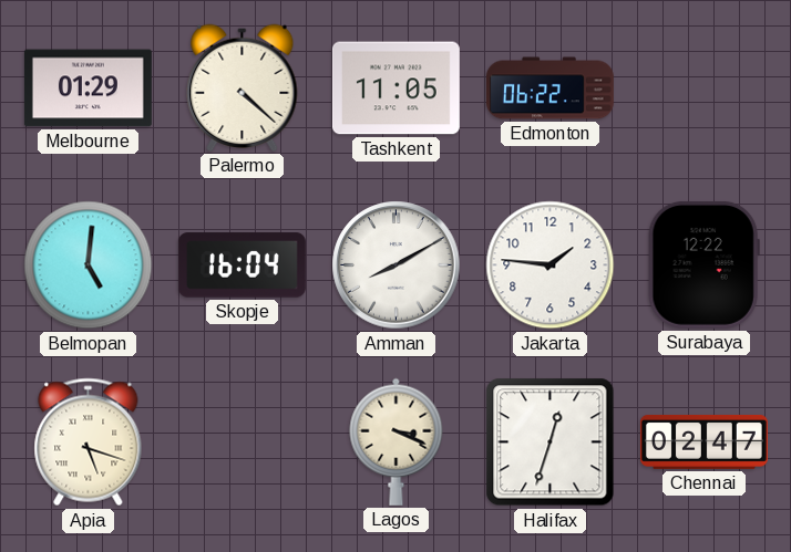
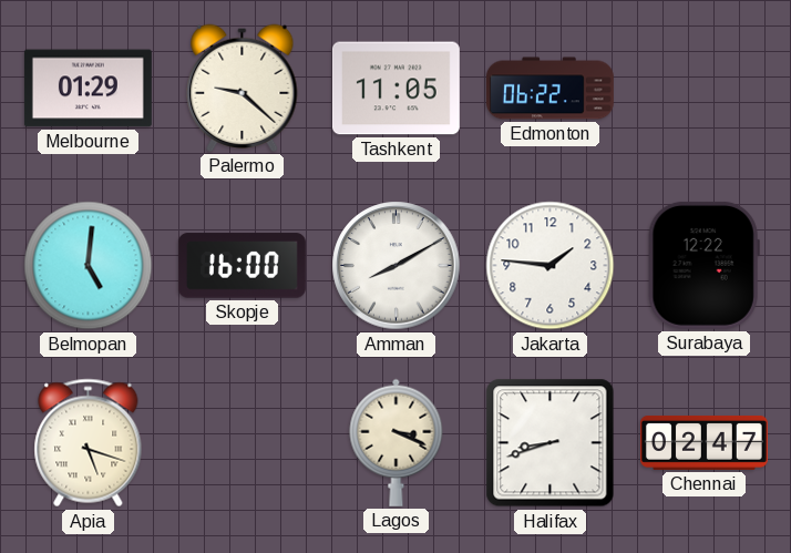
Palermo: 4:22 -> 9:22
Skopje: 16:04 -> 16:00
Halifax: 12:33 -> 8:42
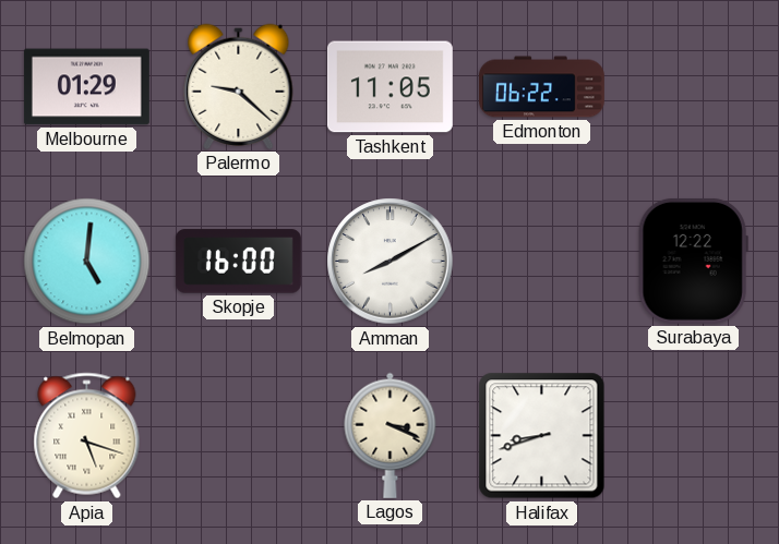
Jakarta: 1:46 -> none
Chennai: 02:47 -> none
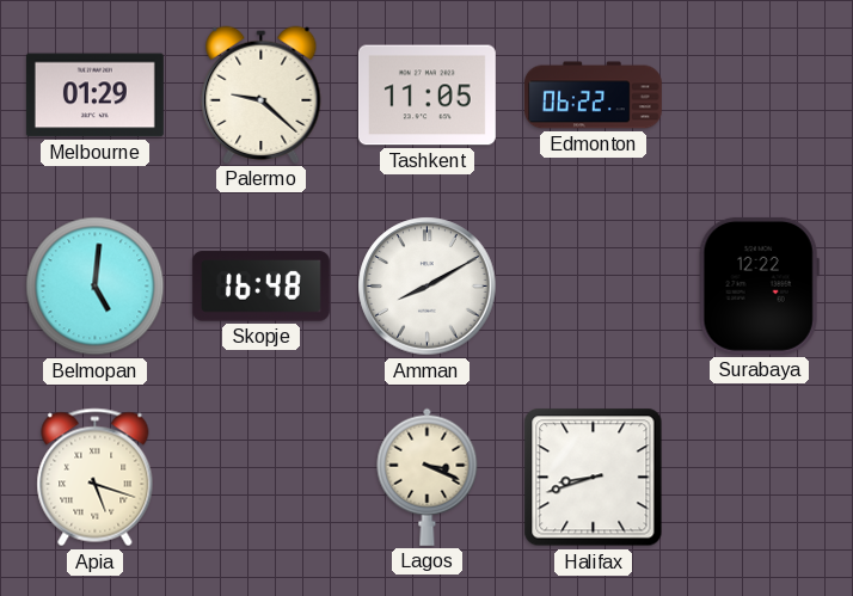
Skopje: 16:00 -> 16:48
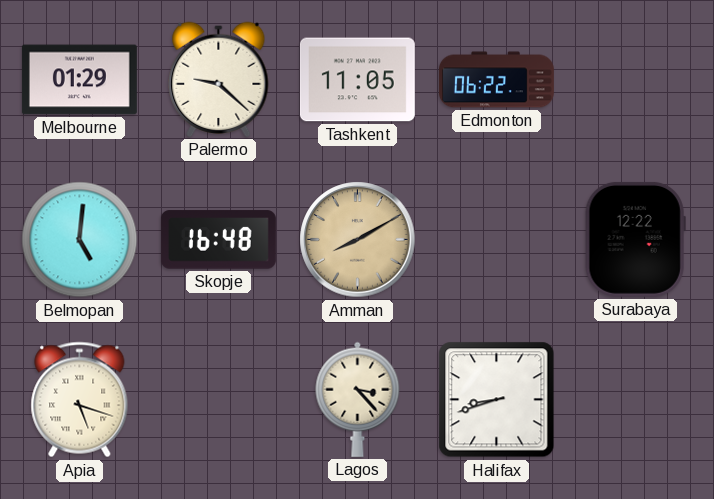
Amman dial: white -> champagne
Lagos: 3:19 -> 3:23
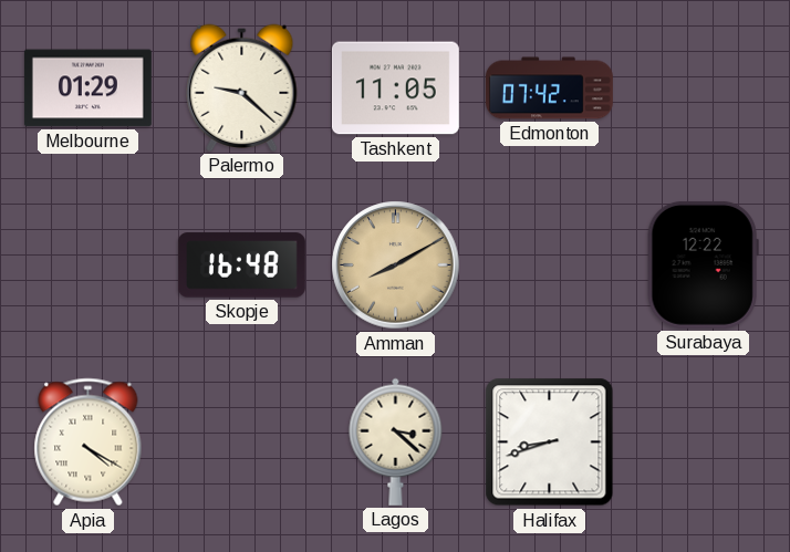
Edmonton: 06:22 -> 07:42
Belmopan: 5:01 -> none
Apia: 5:18 -> 4:20
Lagos: 3:23 -> 3:22
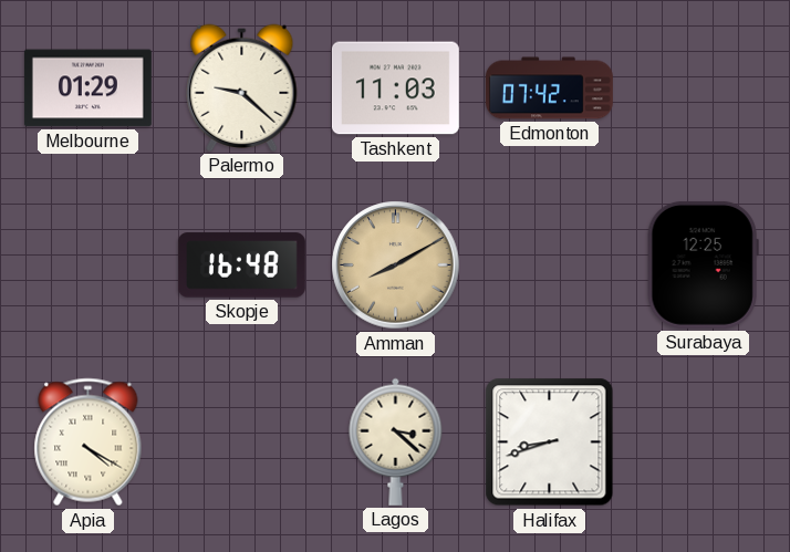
Tashkent: 11:05 -> 11:03
Surabaya: 12:22 -> 12:25
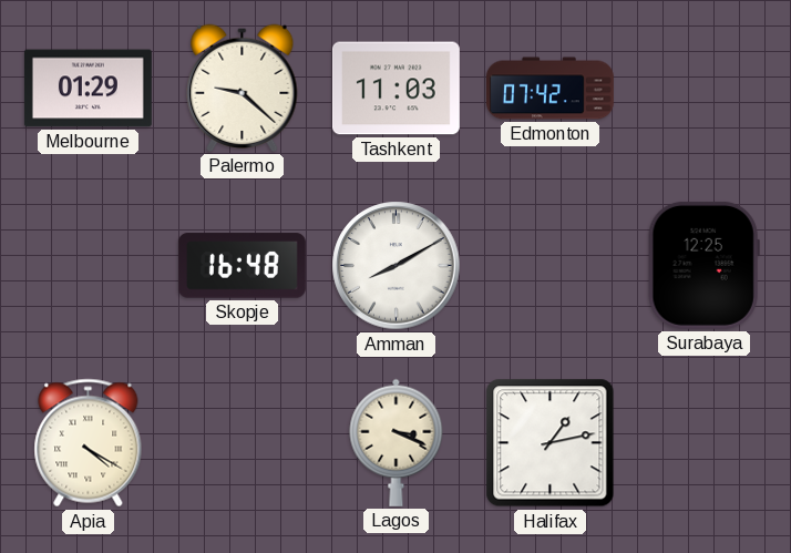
Amman dial: champagne -> white
Lagos: 3:22 -> 3:19
Halifax: 8:42 -> 1:13
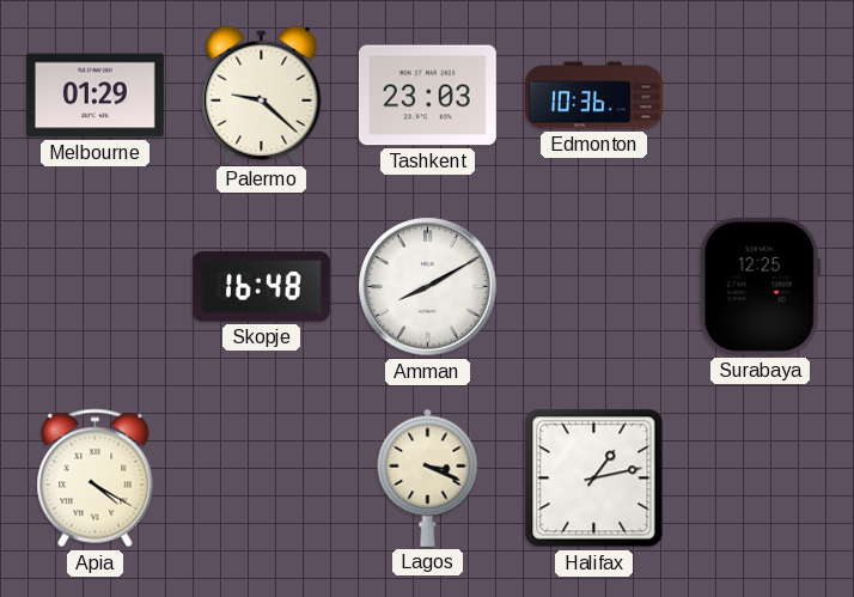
Tashkent: 11:03 -> 23:03
Edmonton: 07:42 -> 10:36
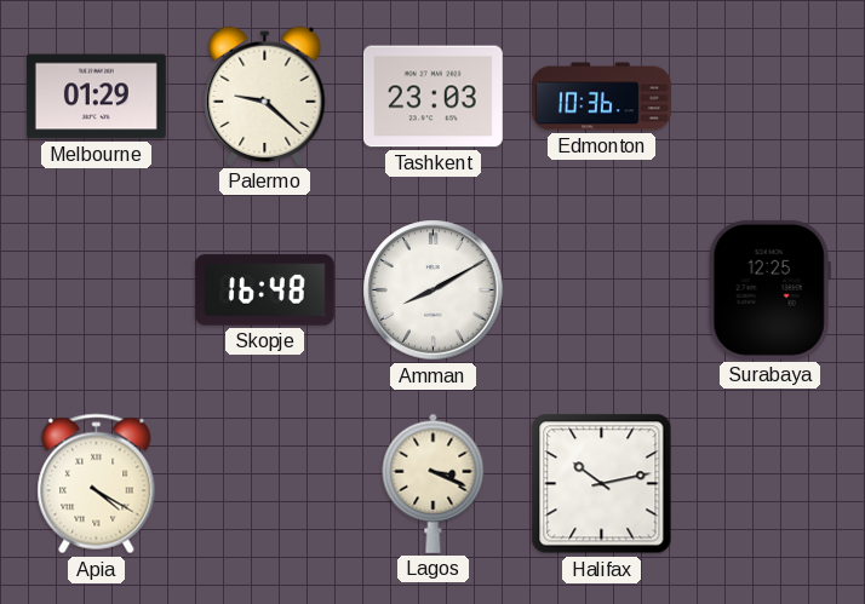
Halifax: 1:13 -> 10:13
